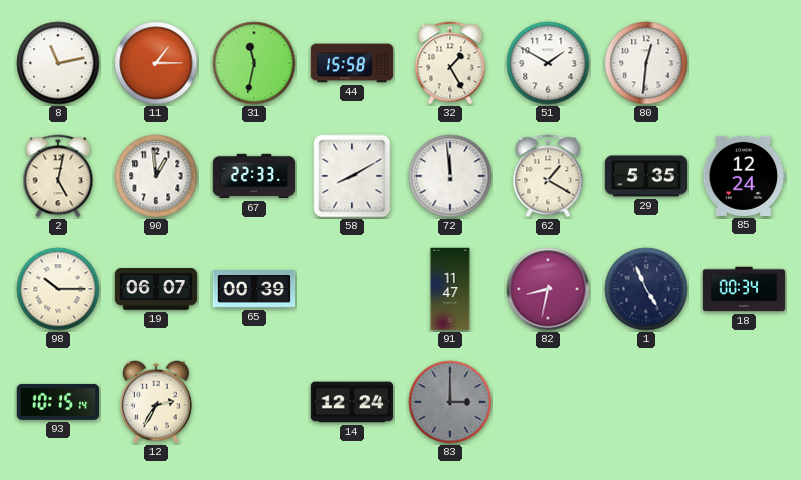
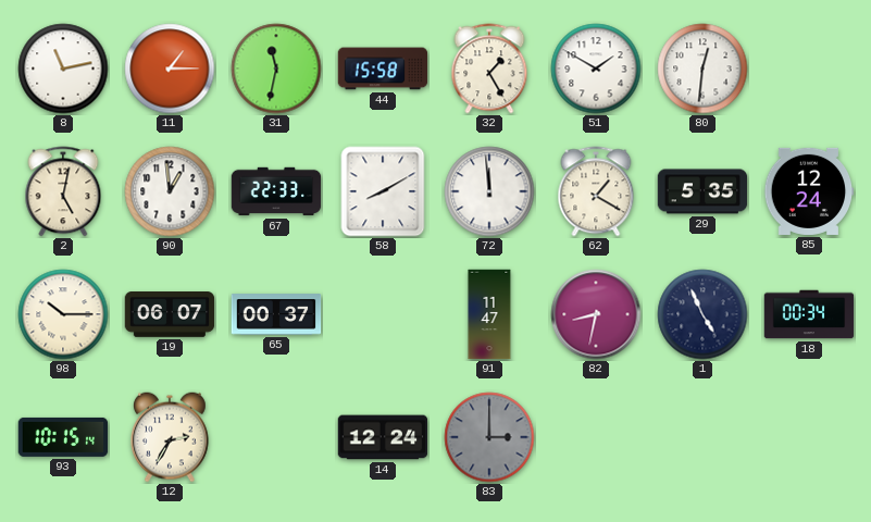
65: 00:39 -> 00:37
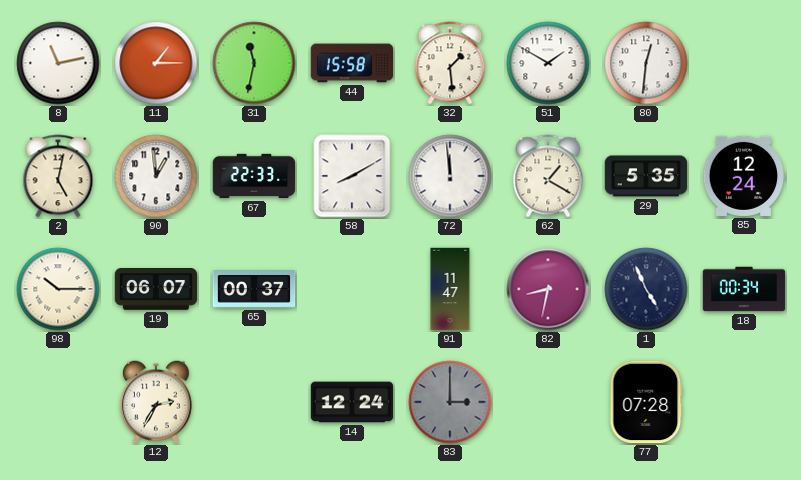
32: 1:25 -> 1:29
93: 10:15 -> none
77: none -> 07:28
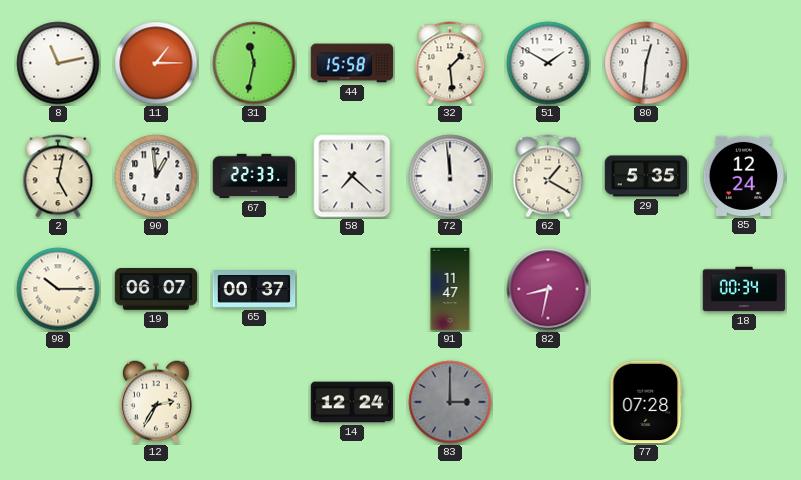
58: 8:10 -> 7:22
1: 4:56 -> none
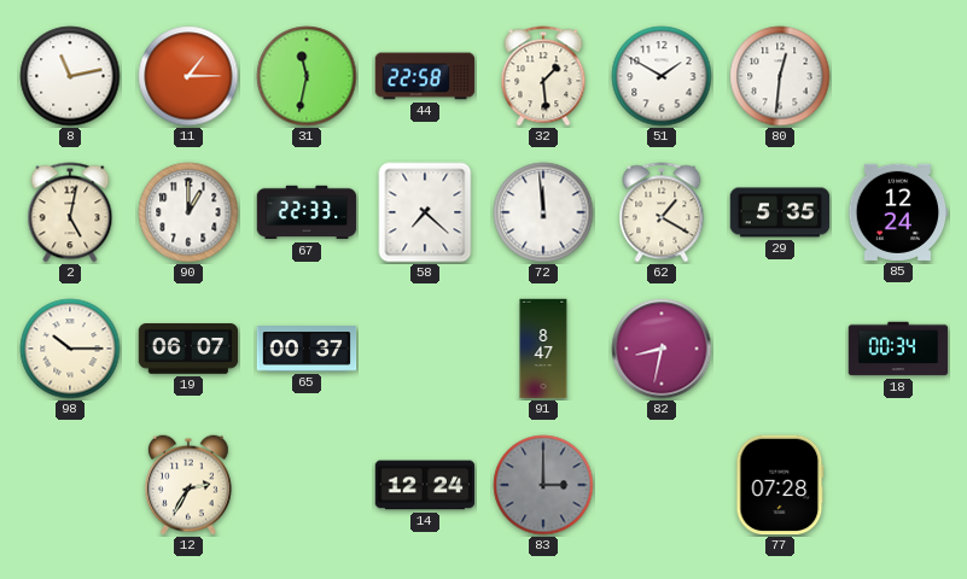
44: 15:58 -> 22:58
90: 12:59 -> 1:00
91: 11:47 -> 8:47
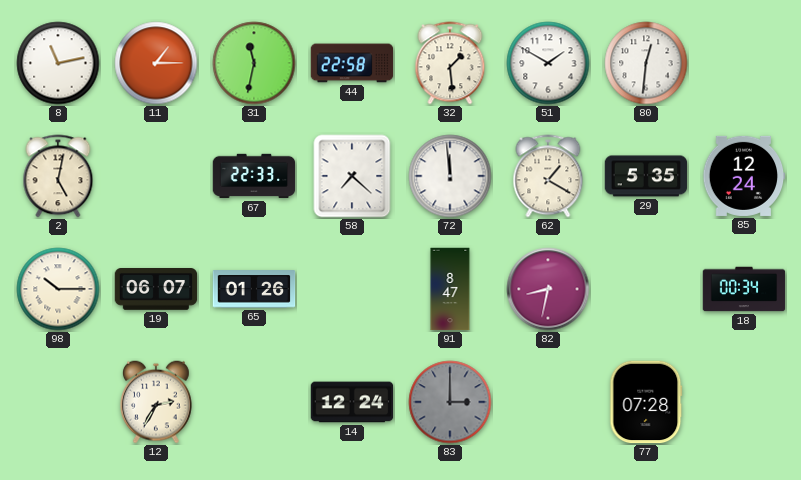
90: 1:00 -> none
65: 00:37 -> 01:26
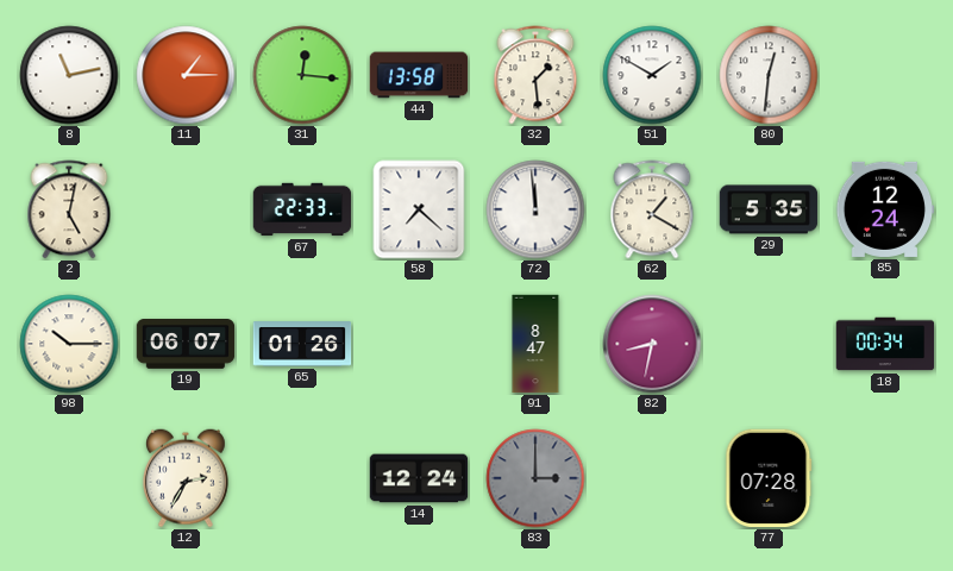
31: 11:32 -> 12:16
44: 22:58 -> 13:58
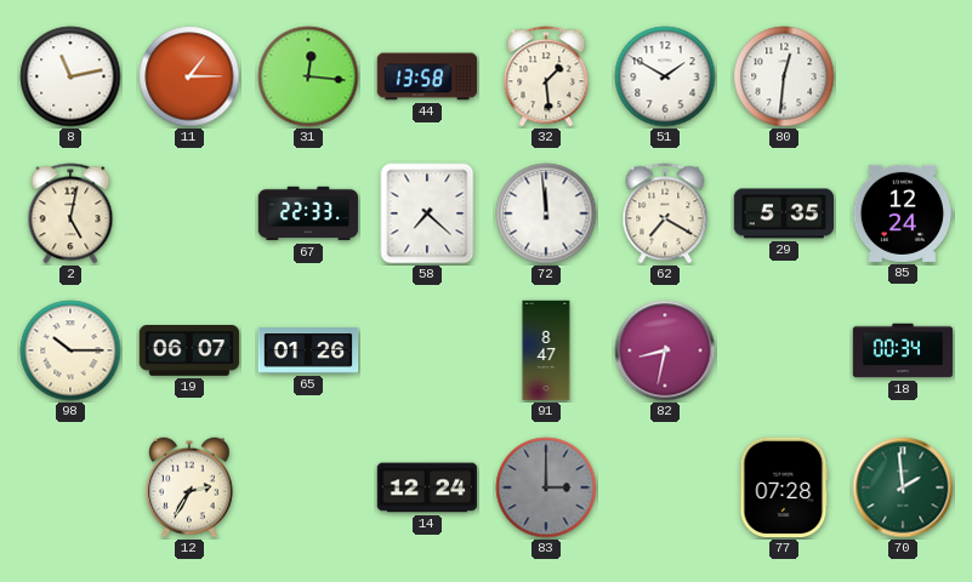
62: 1:20 -> 7:20
70: none -> 1:59
